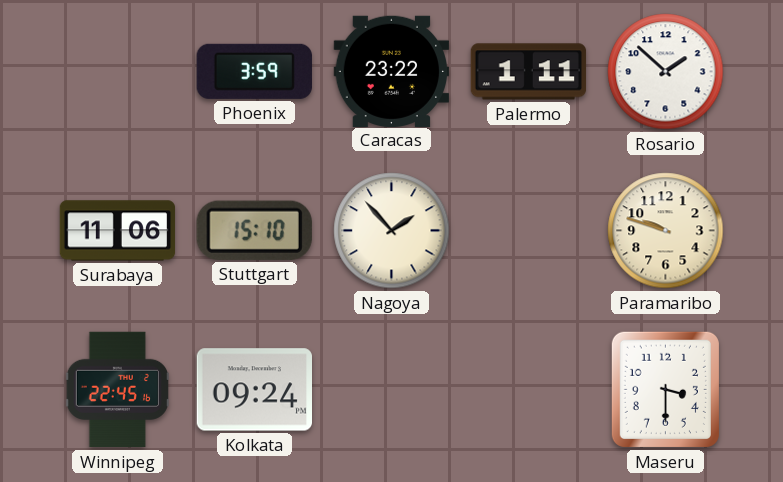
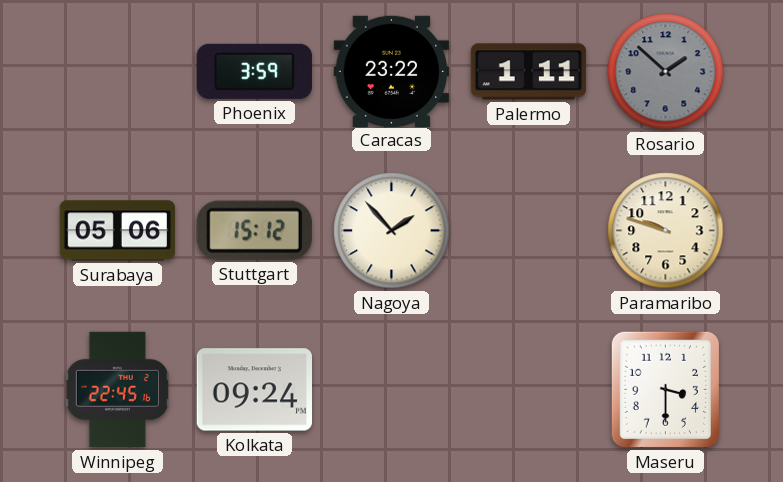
Rosario dial: white -> grey
Surabaya: 11:06 -> 05:06
Stuttgart: 15:10 -> 15:12
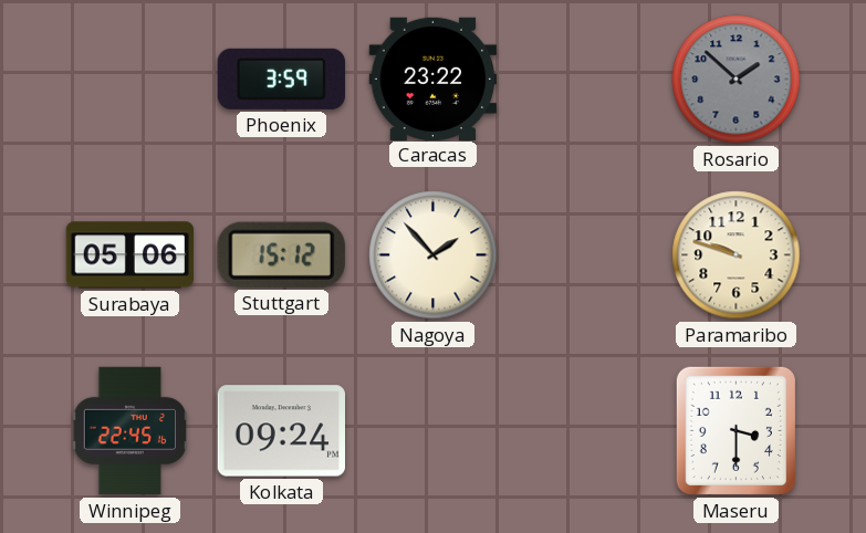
Palermo: 1:11 -> none
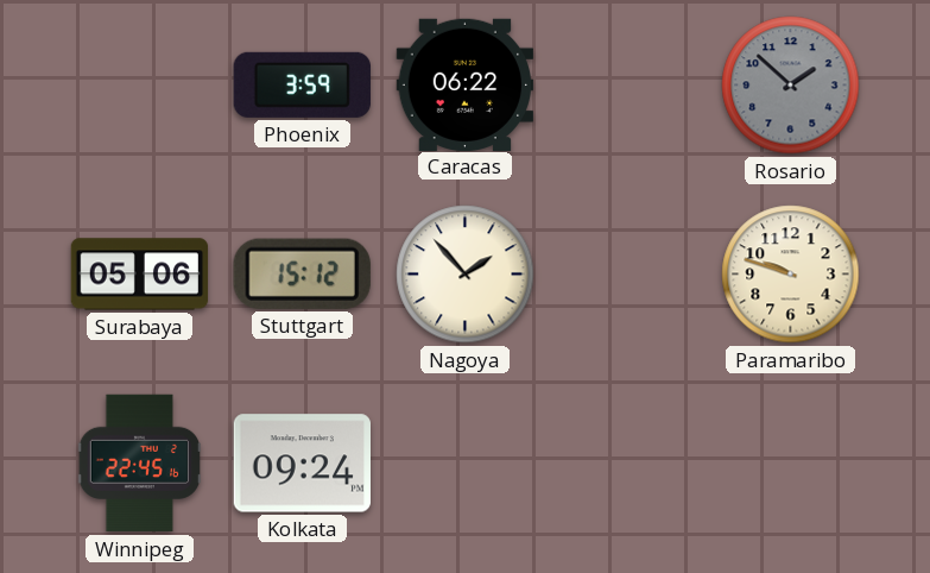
Caracas: 23:22 -> 06:22
Maseru: 3:30 -> none
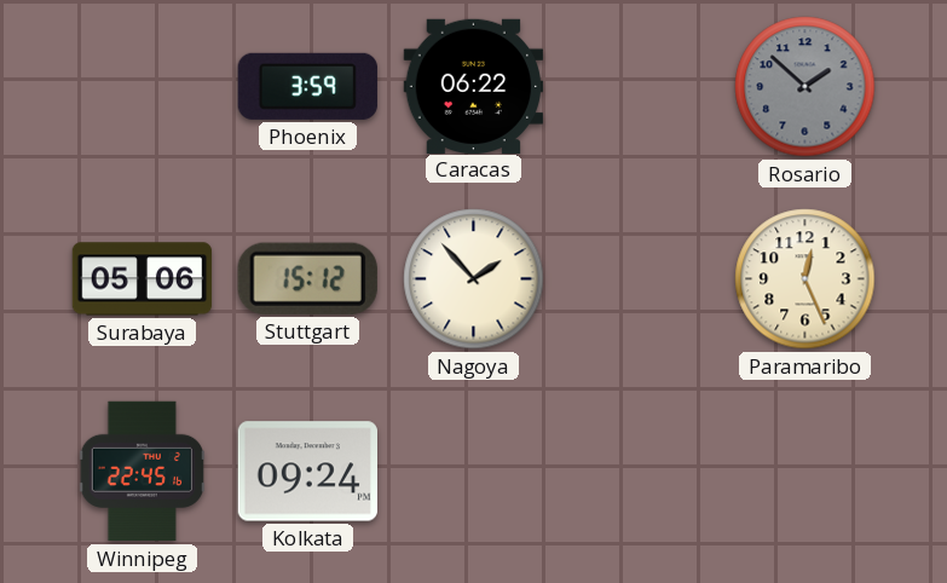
Paramaribo: 9:48 -> 12:26
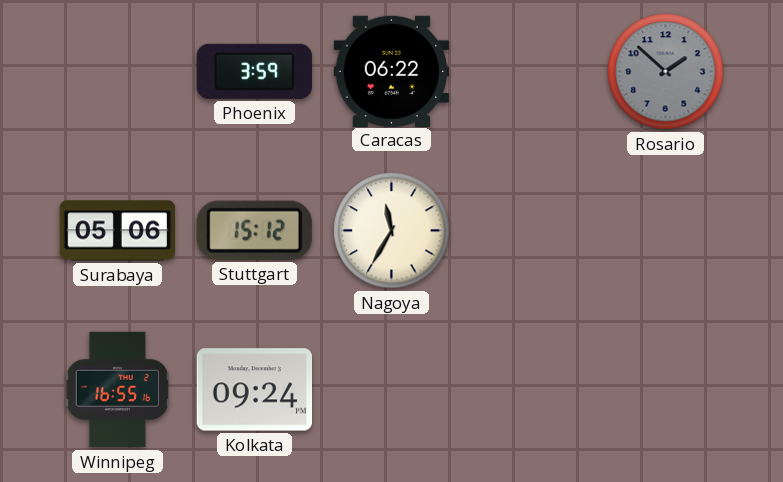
Nagoya: 1:53 -> 11:35
Paramaribo: 12:26 -> none
Winnipeg: 22:45 -> 16:55
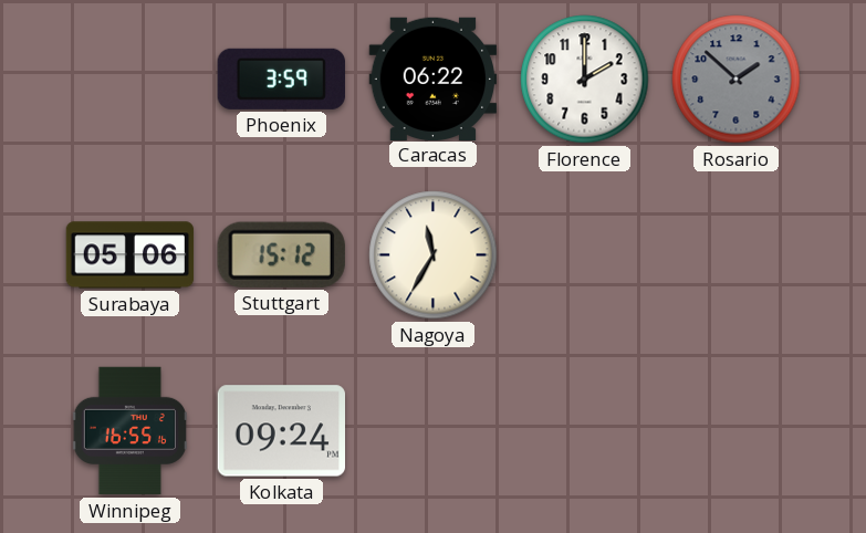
Florence: none -> 2:00
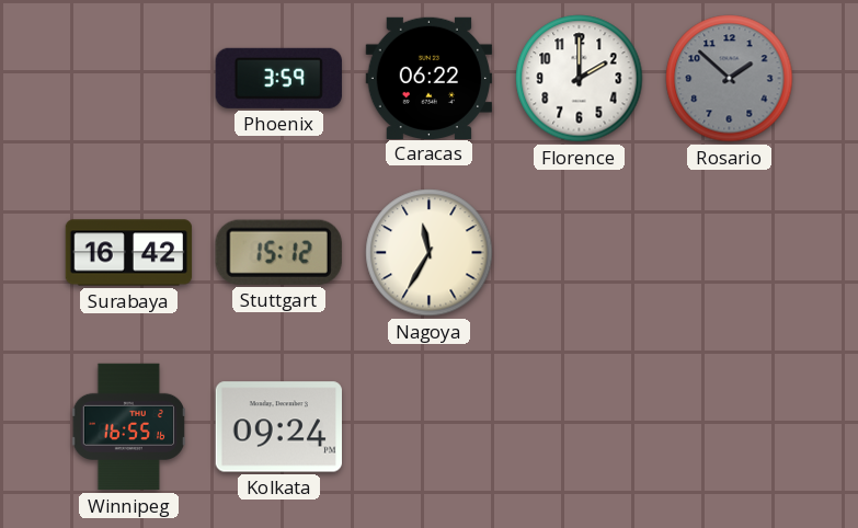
Surabaya: 05:06 -> 16:42
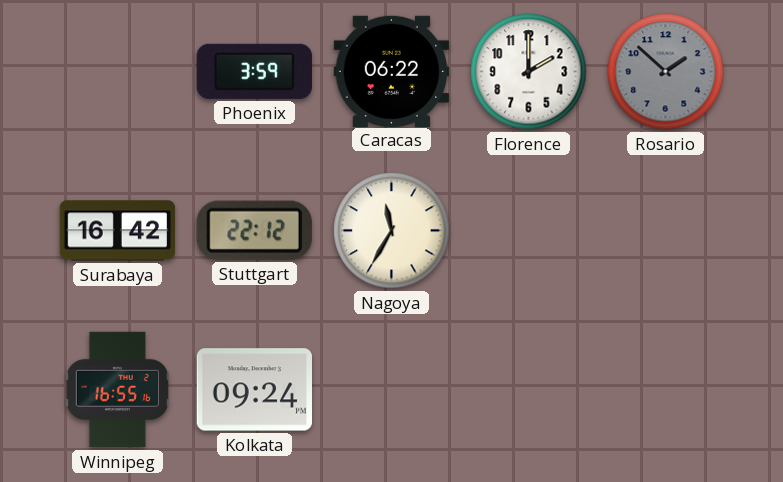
Stuttgart: 15:12 -> 22:12
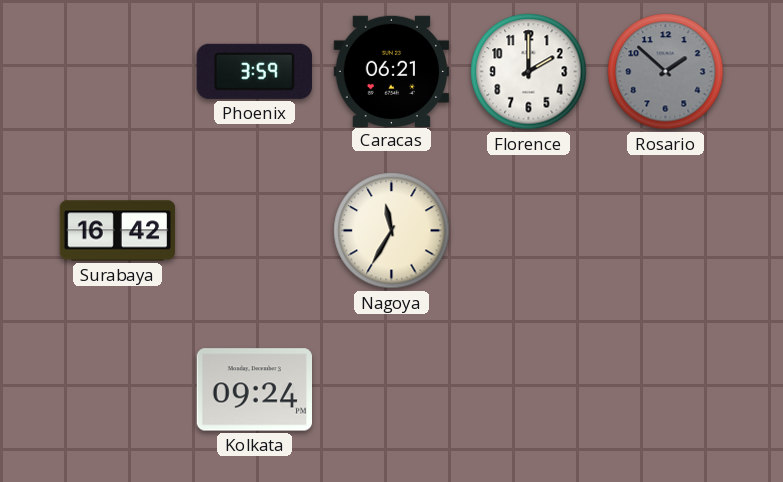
Caracas: 06:22 -> 06:21
Stuttgart: 22:12 -> none
Winnipeg: 16:55 -> none
